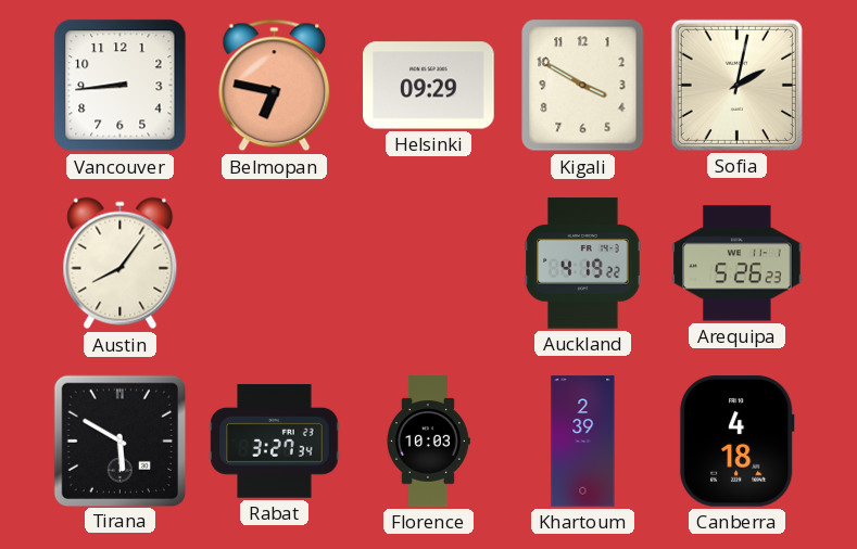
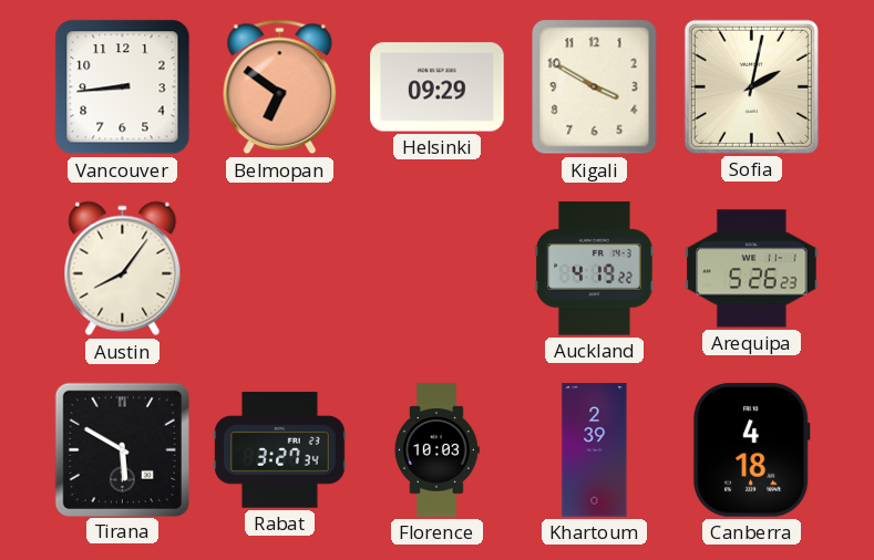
Belmopan: 6:47 -> 6:51
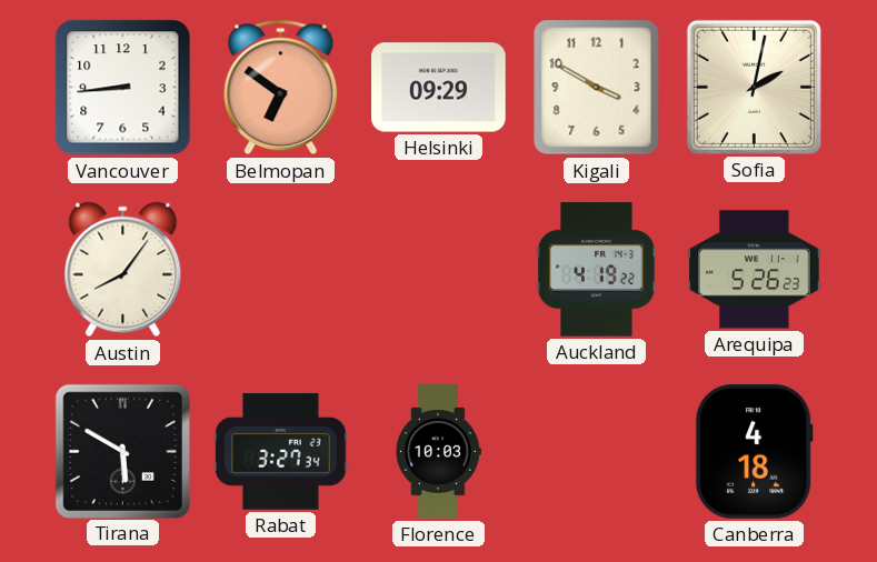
Khartoum: 2:39 -> none
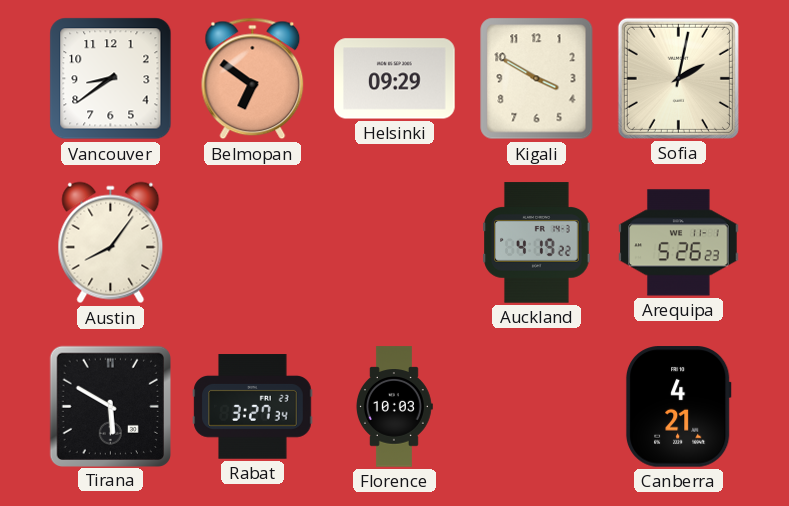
Vancouver: 8:44 -> 8:39
Canberra: 4:18 -> 4:21
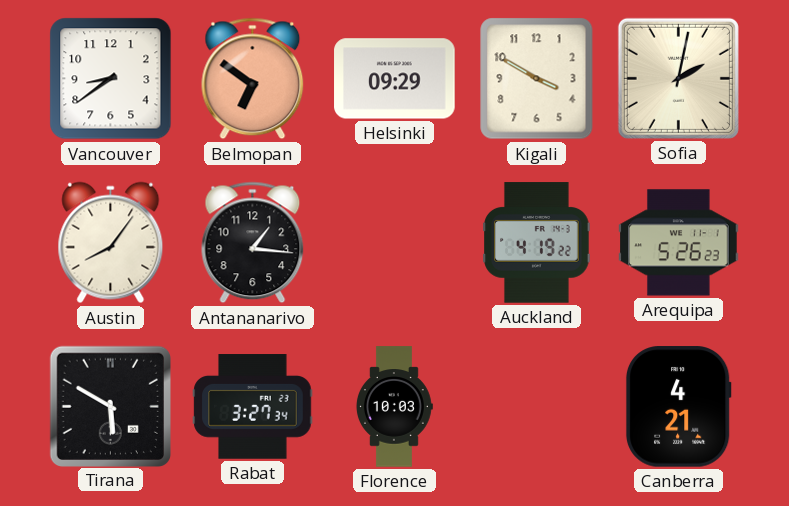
Antananarivo: none -> 1:16
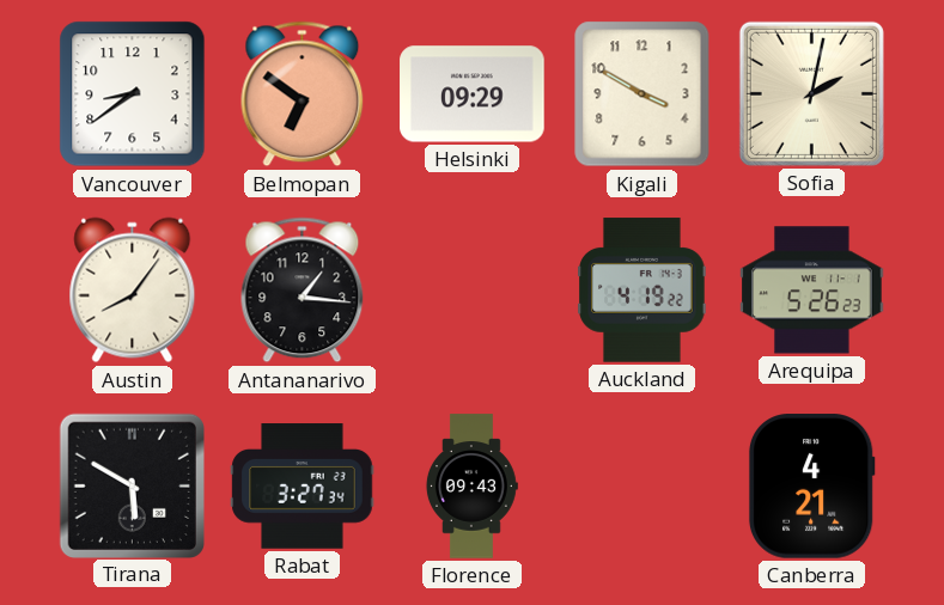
Florence: 10:03 -> 09:43
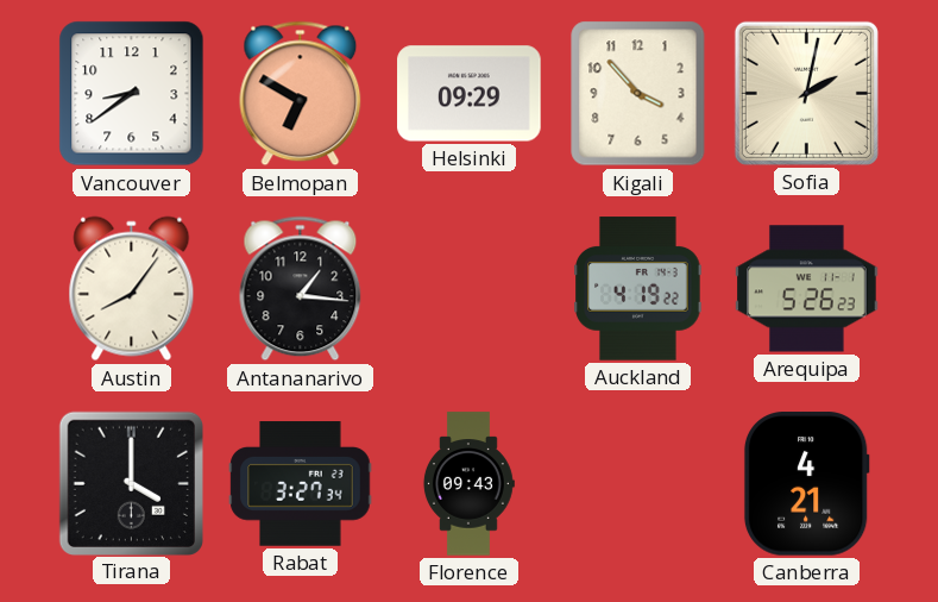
Belmopan: 6:51 -> 6:50
Kigali: 3:50 -> 3:53
Tirana: 5:50 -> 4:00
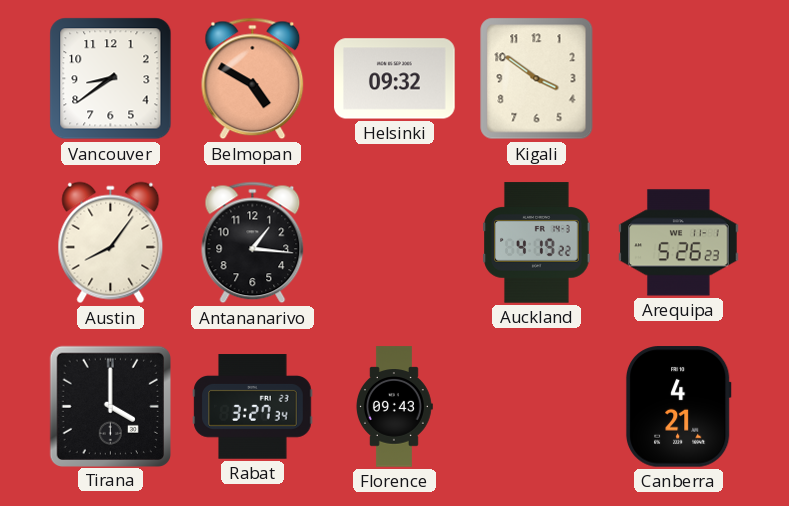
Belmopan: 6:50 -> 4:50
Helsinki: 09:29 -> 09:32
Kigali: 3:53 -> 3:51
Sofia: 2:02 -> none
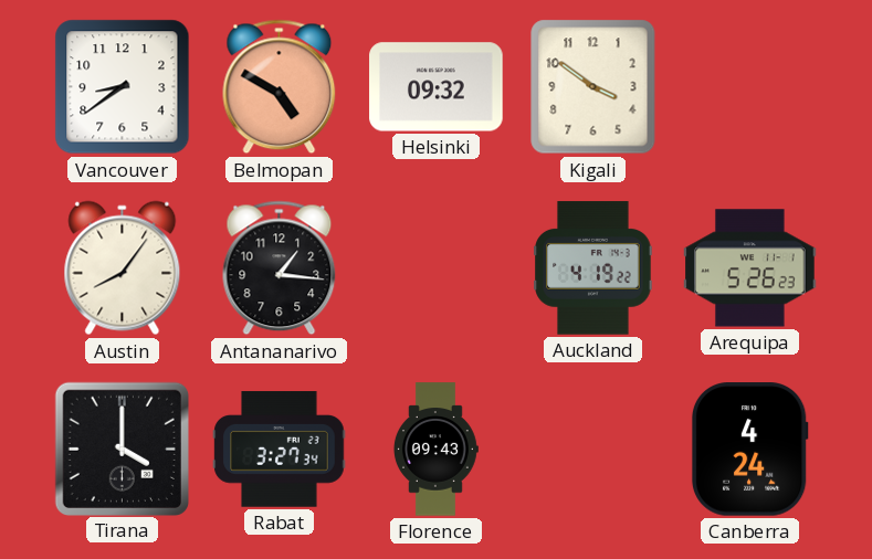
Canberra: 4:21 -> 4:24
